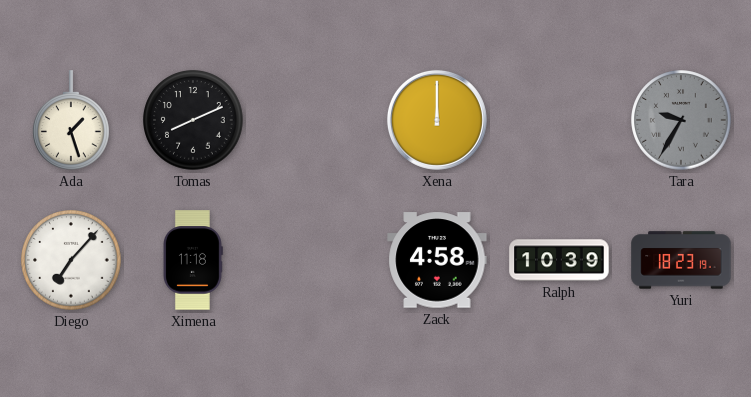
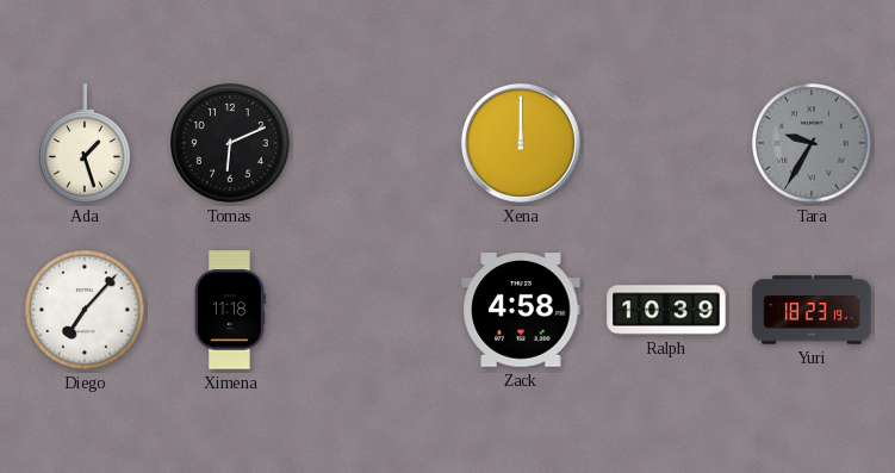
Tomas: 8:11 -> 6:11
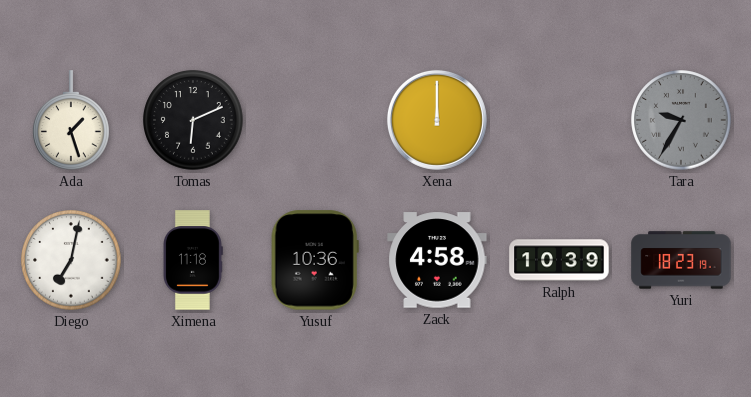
Diego: 7:07 -> 7:02
Yusuf: none -> 10:36
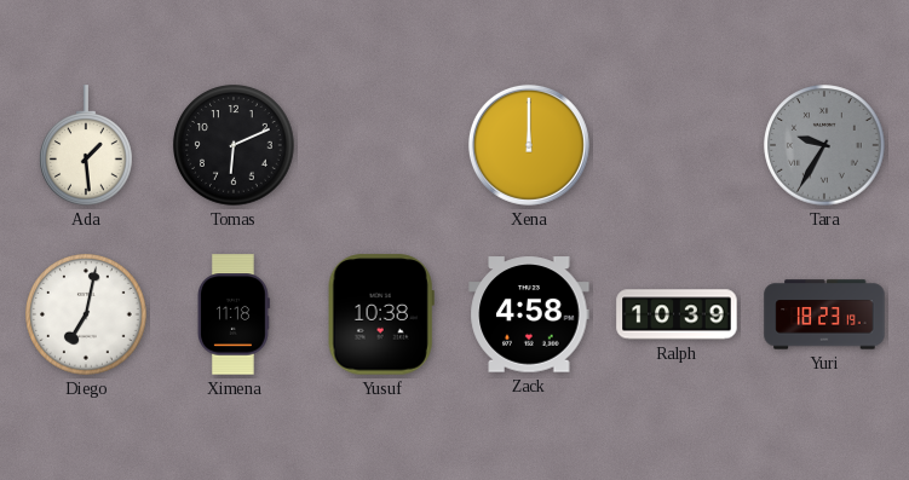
Ada: 1:27 -> 1:29
Yusuf: 10:36 -> 10:38
